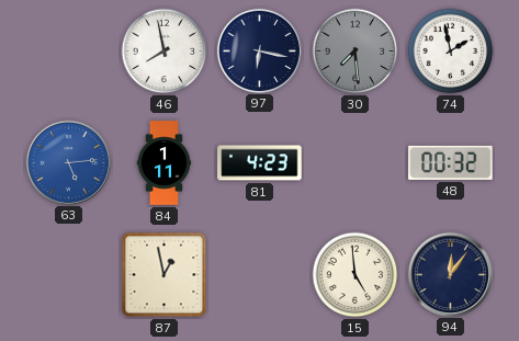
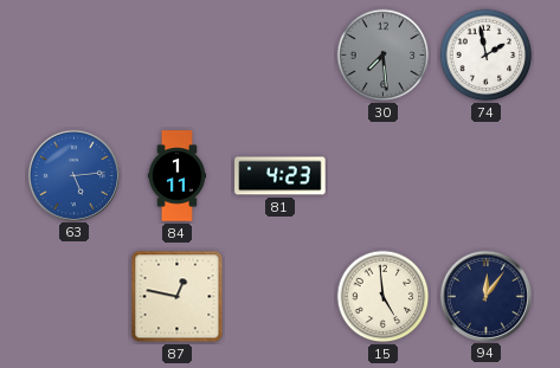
46: 7:58 -> none
97: 6:17 -> none
48: 00:32 -> none
87: 12:58 -> 12:47
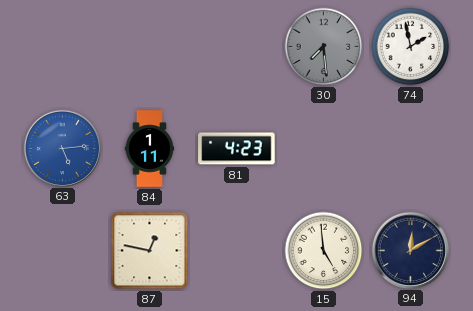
94: 12:06 -> 12:10
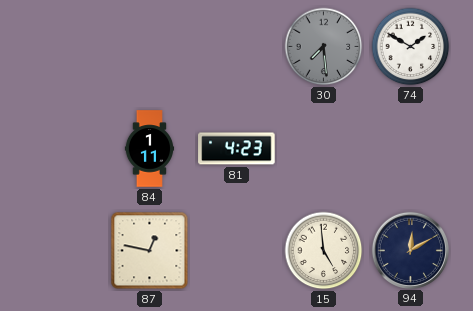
74: 1:58 -> 1:50
63: 5:14 -> none
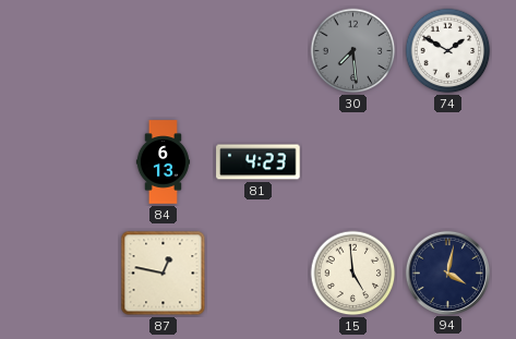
84: 1:11 -> 6:13
94: 12:10 -> 4:02
